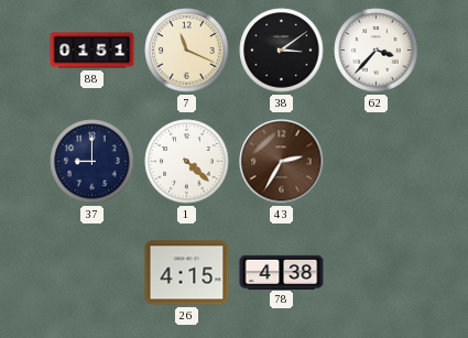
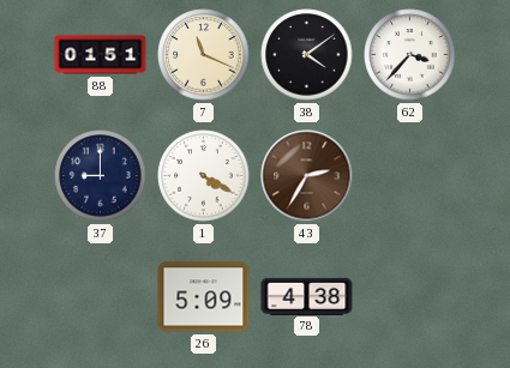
38: 3:09 -> 4:09
1: 4:22 -> 4:20
26: 4:15 -> 5:09
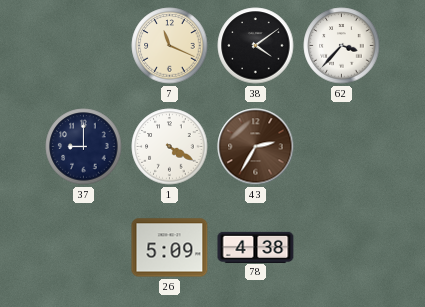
88: 01:51 -> none
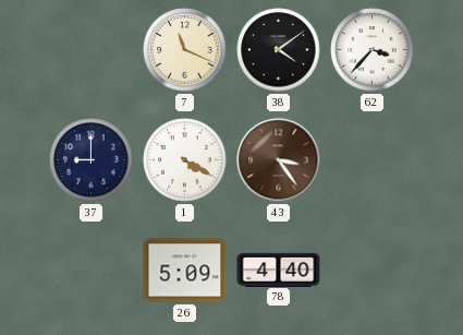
43: 2:35 -> 3:24
78: 4:38 -> 4:40
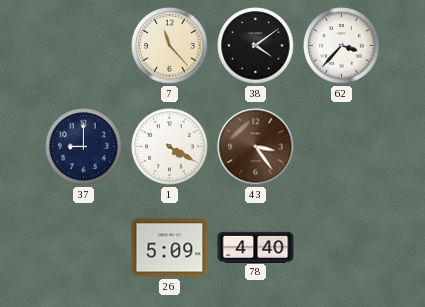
7: 11:19 -> 11:23
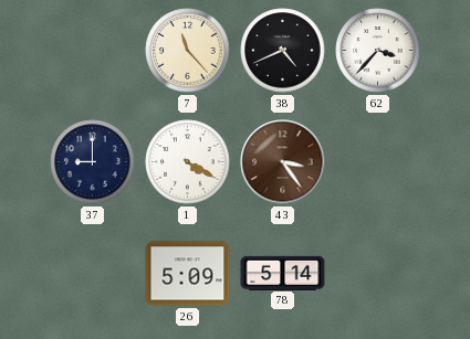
38: 4:09 -> 4:41
78: 4:40 -> 5:14
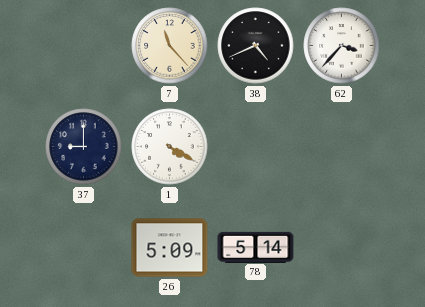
43: 3:24 -> none
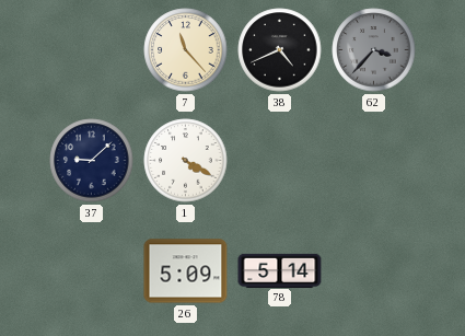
62 dial: white -> grey
37: 9:00 -> 9:08
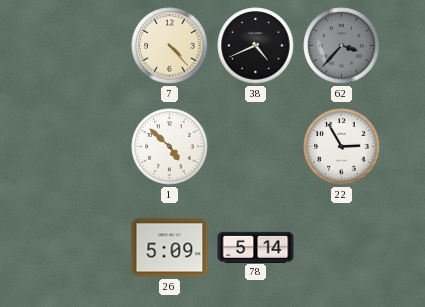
7: 11:23 -> 4:23
37: 9:08 -> none
1: 4:20 -> 4:52
22: none -> 2:55
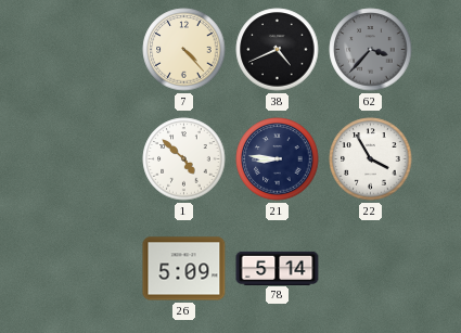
21: none -> 8:46
22: 2:55 -> 3:55
